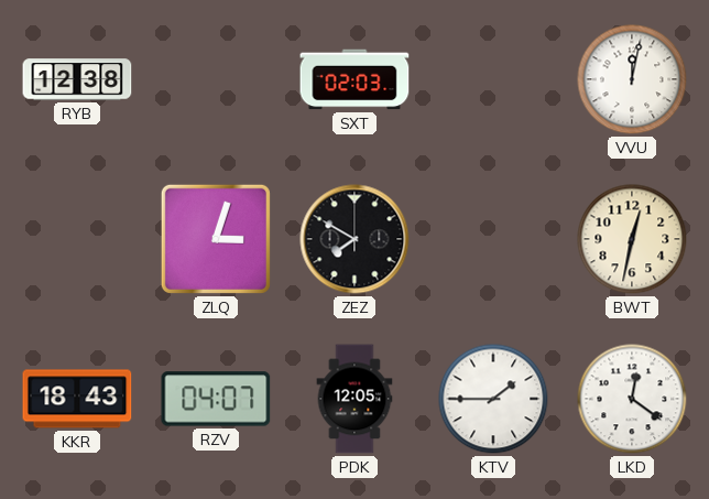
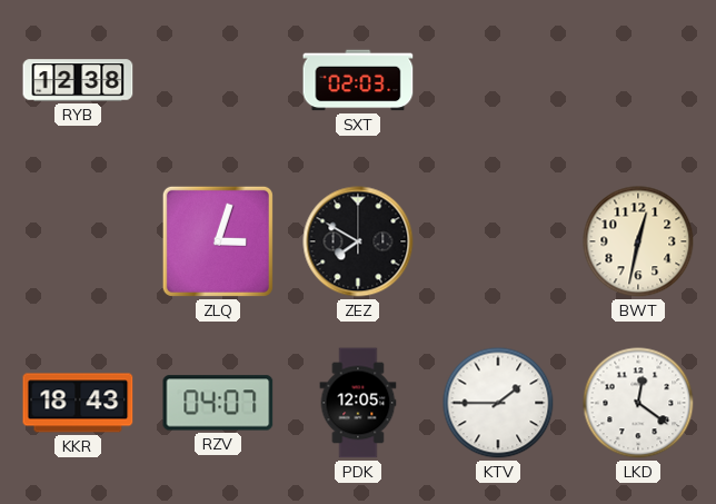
VVU: 12:02 -> none
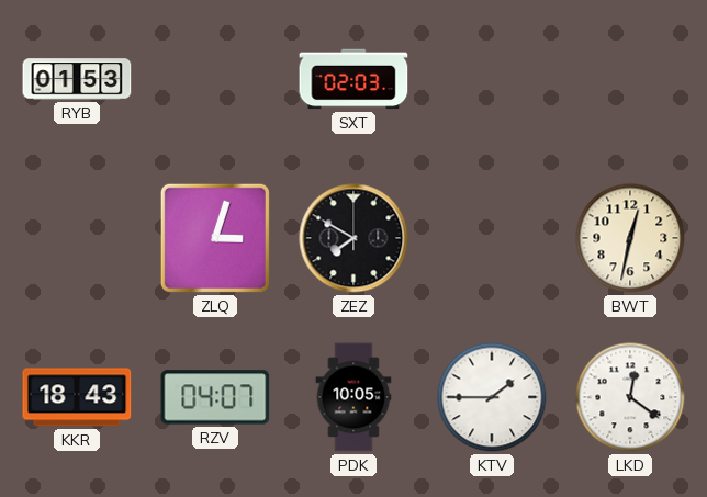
RYB: 12:38 -> 01:53
PDK: 12:05 -> 10:05
